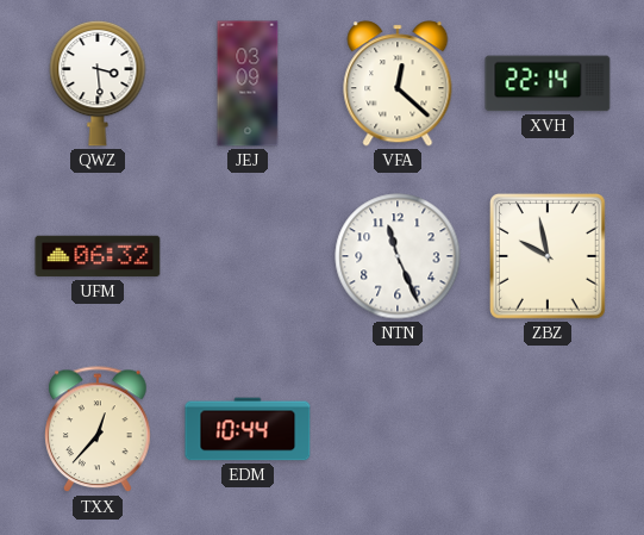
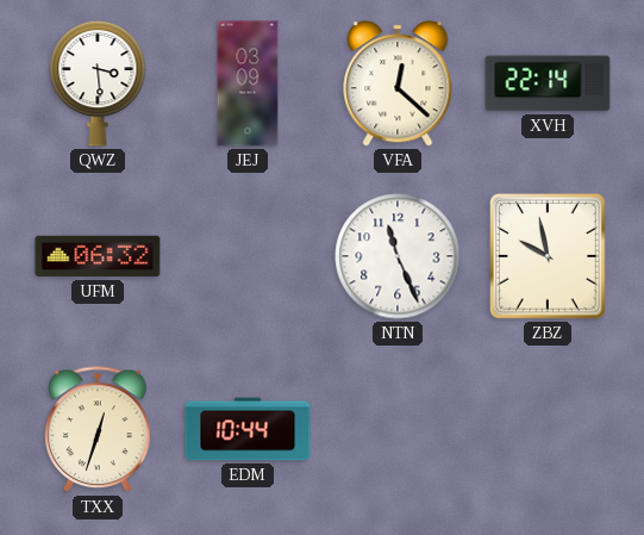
TXX: 12:37 -> 12:33
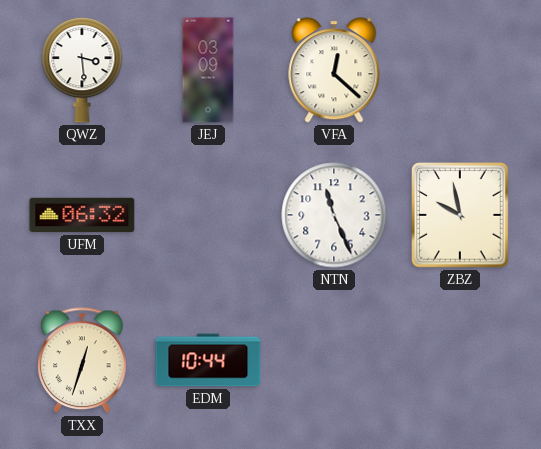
XVH: 22:14 -> none
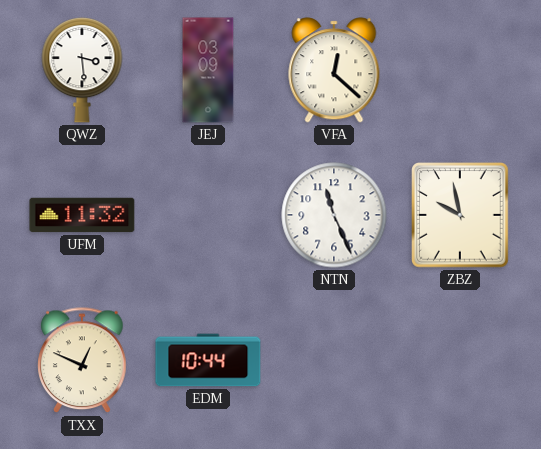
UFM: 06:32 -> 11:32
TXX: 12:33 -> 12:49
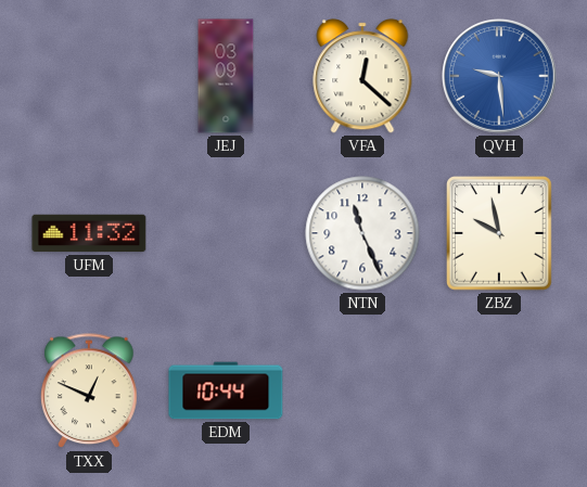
QWZ: 3:29 -> none
QVH: none -> 9:29
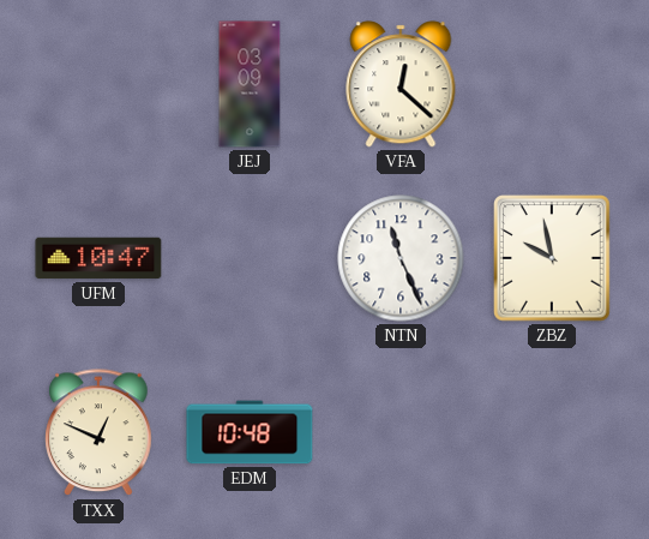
QVH: 9:29 -> none
UFM: 11:32 -> 10:47
EDM: 10:44 -> 10:48
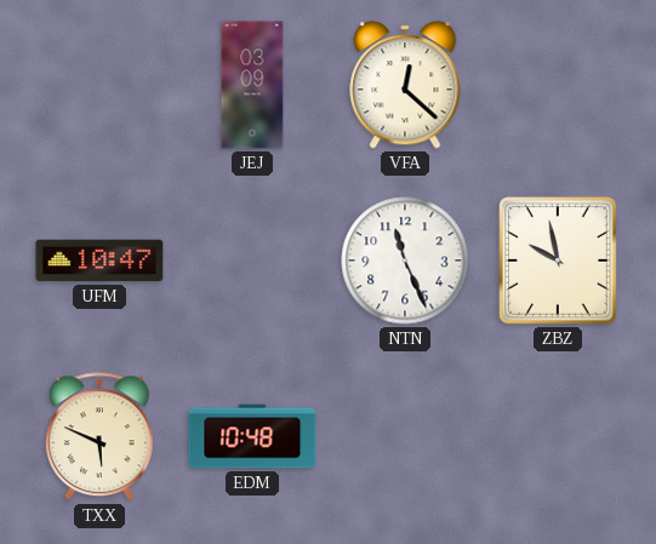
TXX: 12:49 -> 5:49
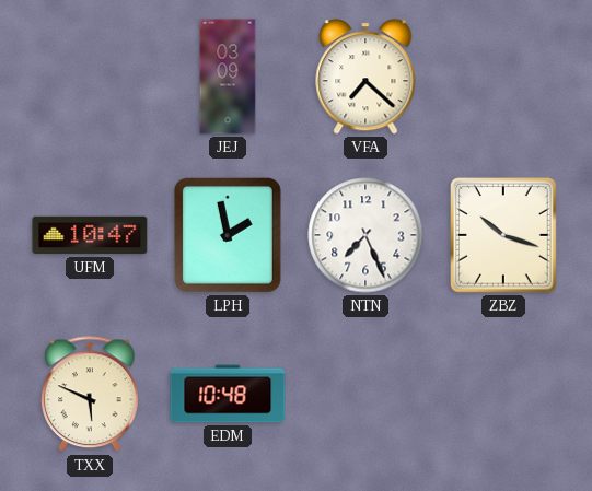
VFA: 12:22 -> 7:22
LPH: none -> 1:58
NTN: 11:26 -> 7:26
ZBZ: 9:58 -> 10:18
